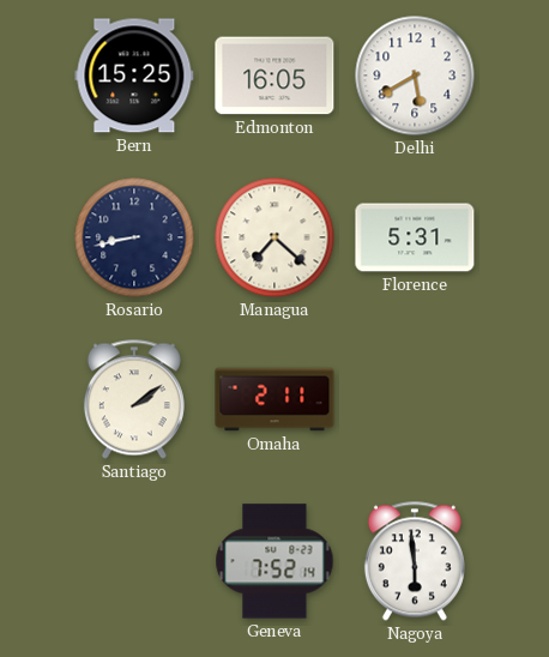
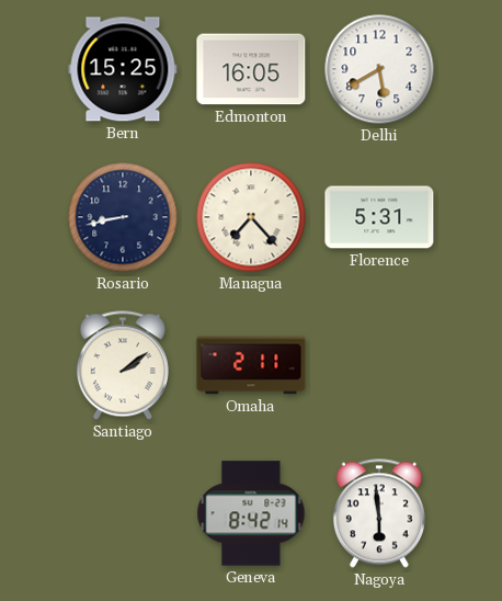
Managua: 7:22 -> 7:23
Geneva: 7:52 -> 8:42
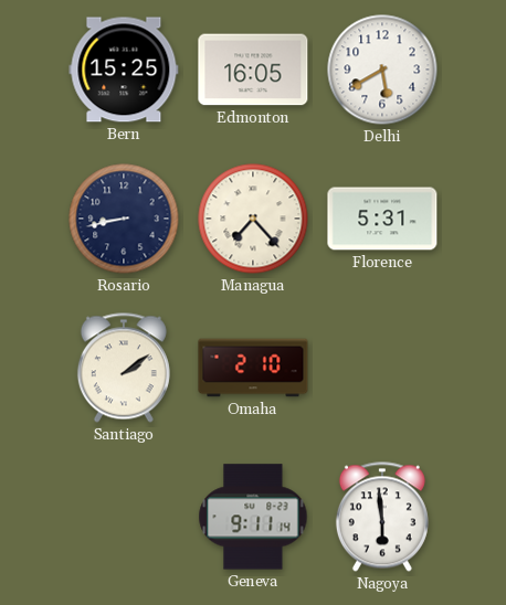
Omaha: 2:11 -> 2:10
Geneva: 8:42 -> 9:11
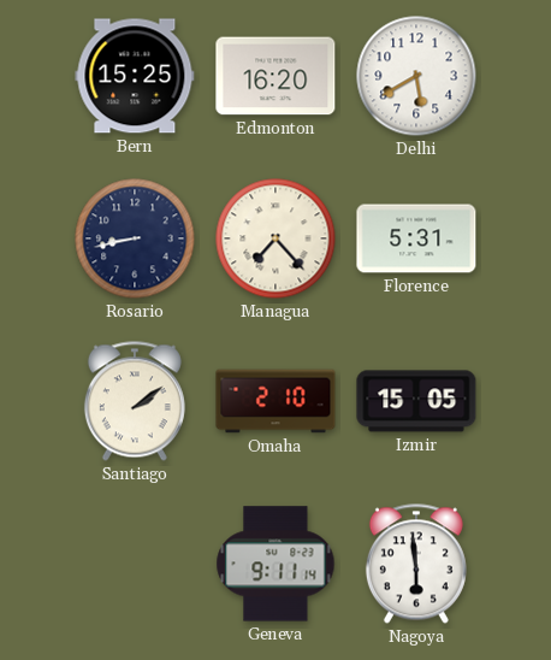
Edmonton: 16:05 -> 16:20
Izmir: none -> 15:05
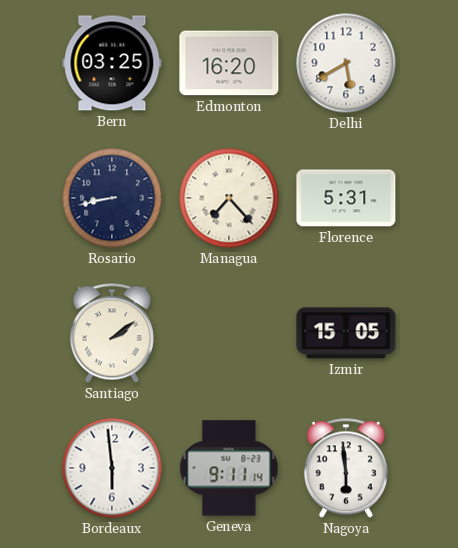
Bern: 15:25 -> 03:25
Omaha: 2:10 -> none
Bordeaux: none -> 5:59
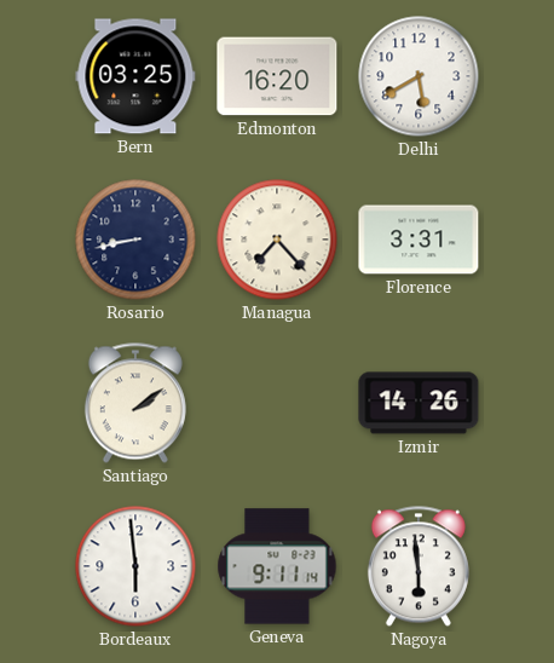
Florence: 5:31 -> 3:31
Izmir: 15:05 -> 14:26
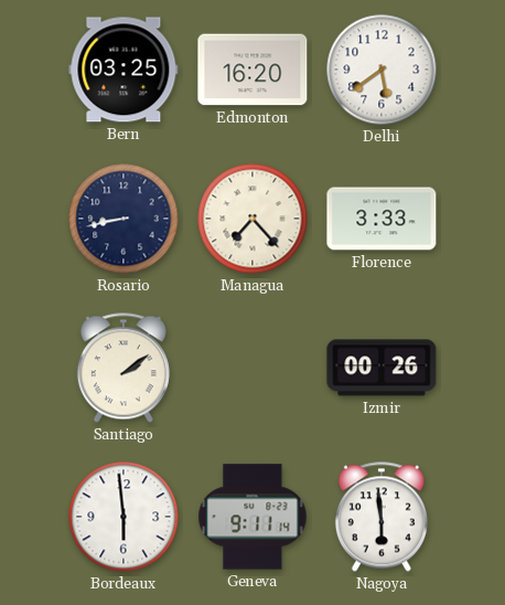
Delhi: 5:40 -> 5:39
Florence: 3:31 -> 3:33
Izmir: 14:26 -> 00:26
